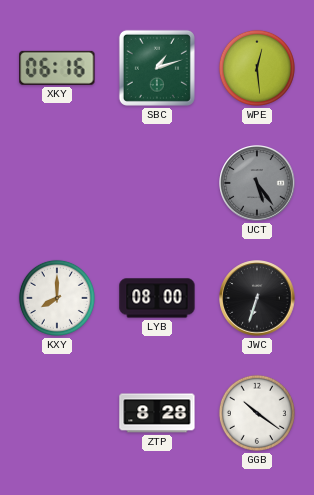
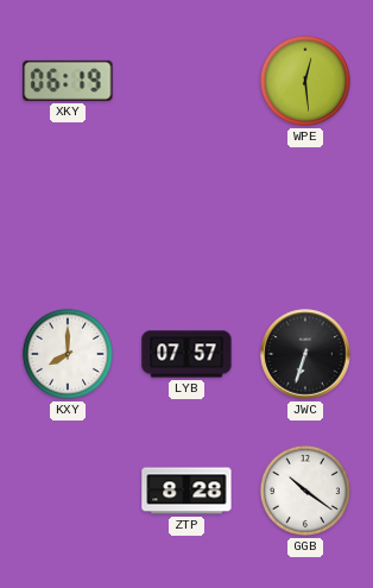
XKY: 06:16 -> 06:19
SBC: 1:12 -> none
UCT: 5:24 -> none
LYB: 08:00 -> 07:57
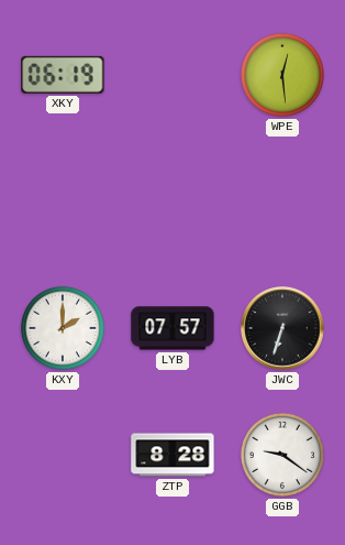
KXY: 8:00 -> 2:00
GGB: 10:21 -> 9:21
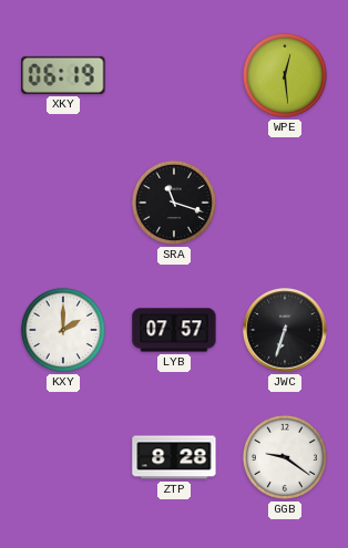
SRA: none -> 11:18
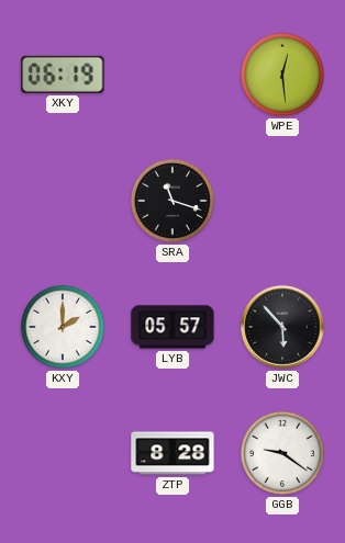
LYB: 07:57 -> 05:57
JWC: 6:33 -> 5:53
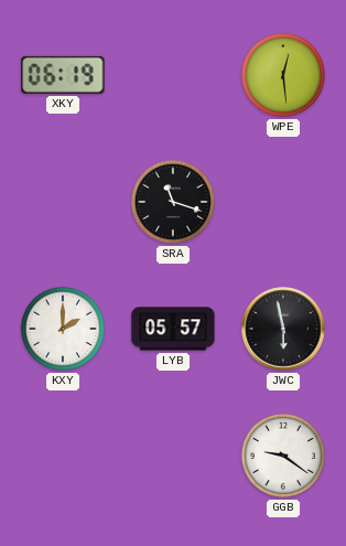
JWC: 5:53 -> 5:58
ZTP: 8:28 -> none
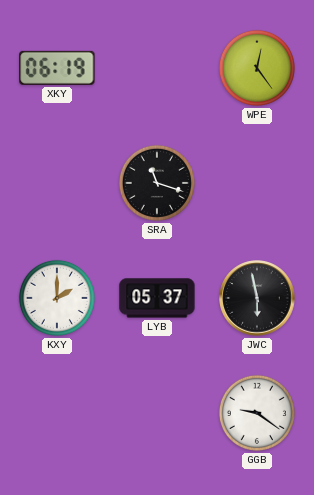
WPE: 12:29 -> 12:24
LYB: 05:57 -> 05:37
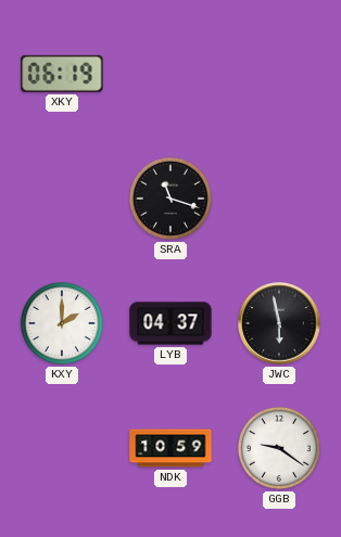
WPE: 12:24 -> none
LYB: 05:37 -> 04:37
NDK: none -> 10:59
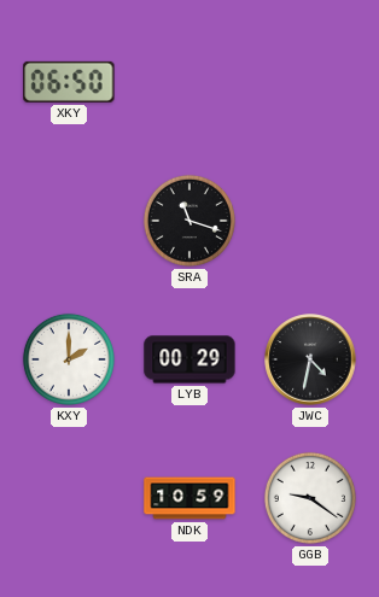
XKY: 06:19 -> 06:50
LYB: 04:37 -> 00:29
JWC: 5:58 -> 4:32
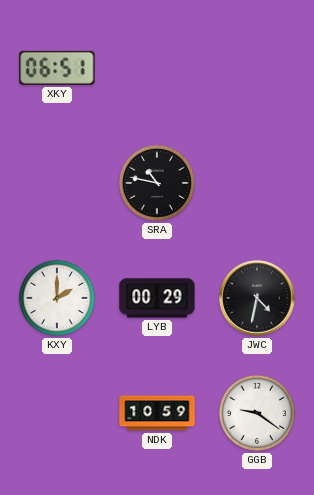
XKY: 06:50 -> 06:51
SRA: 11:18 -> 10:47
